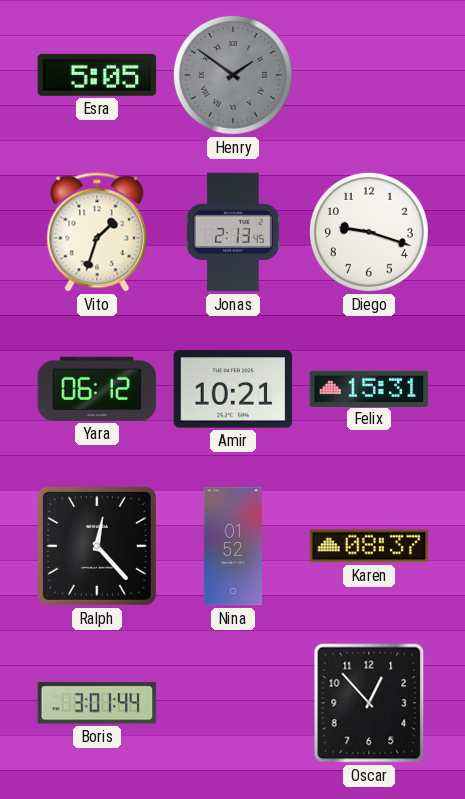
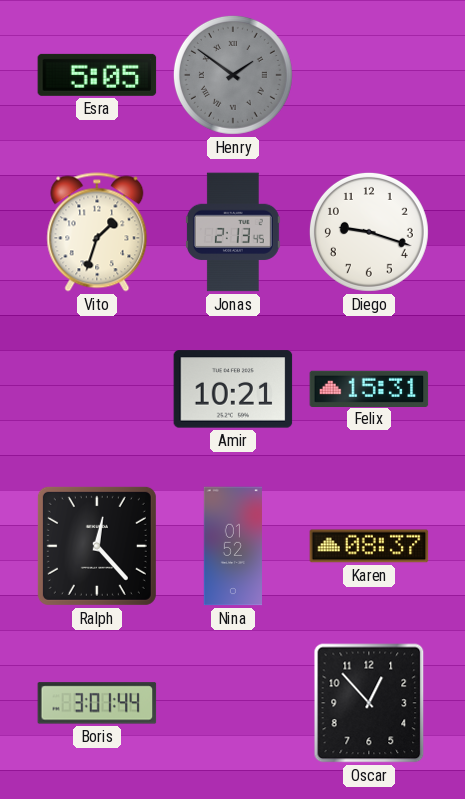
Yara: 06:12 -> none
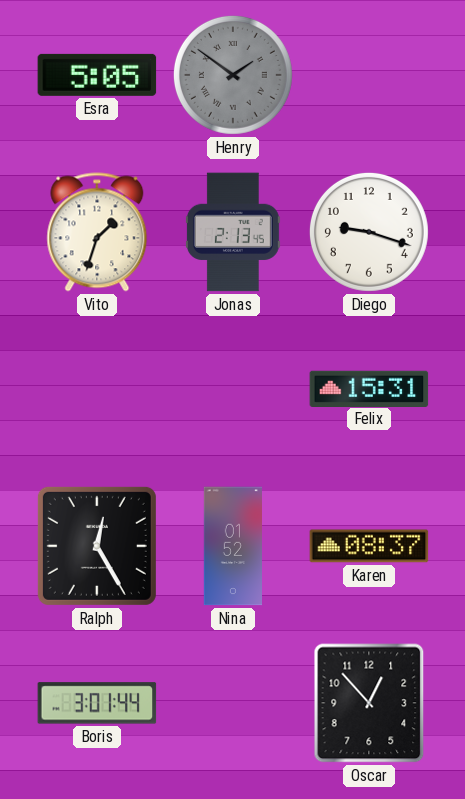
Amir: 10:21 -> none
Ralph: 12:23 -> 12:25
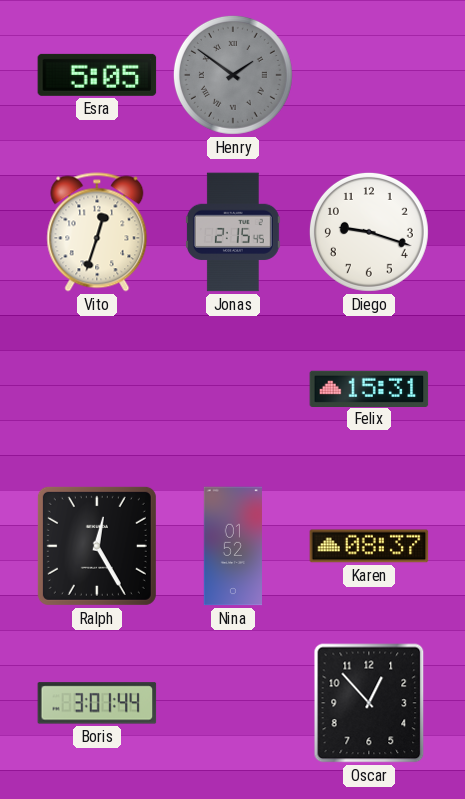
Vito: 1:33 -> 12:33
Jonas: 2:13 -> 2:15
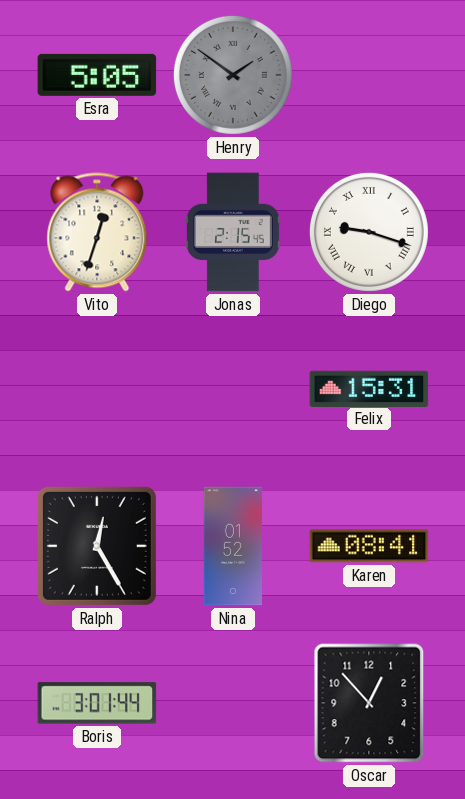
Diego numerals: Arabic -> Roman
Karen: 08:37 -> 08:41
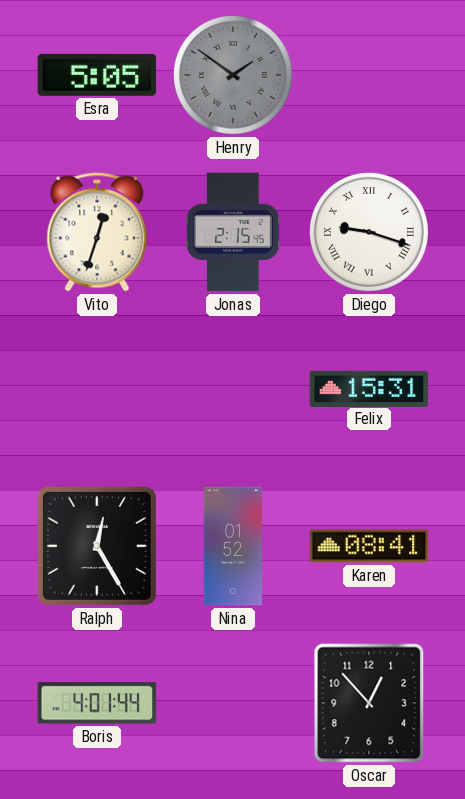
Boris: 3:01 -> 4:01
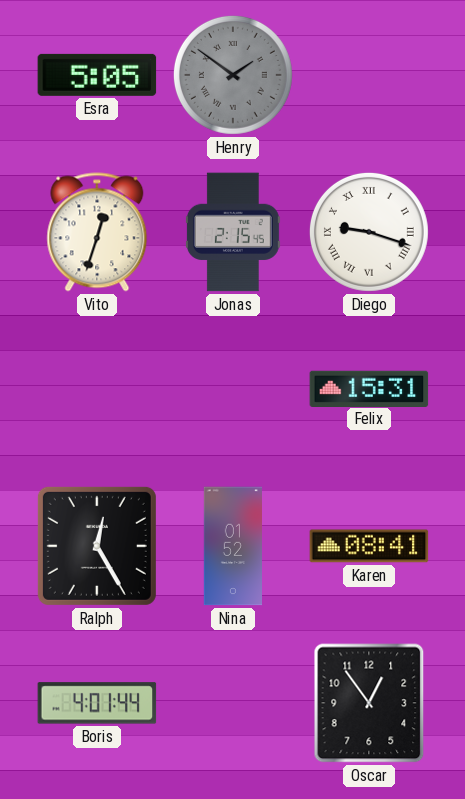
Oscar: 12:53 -> 12:54
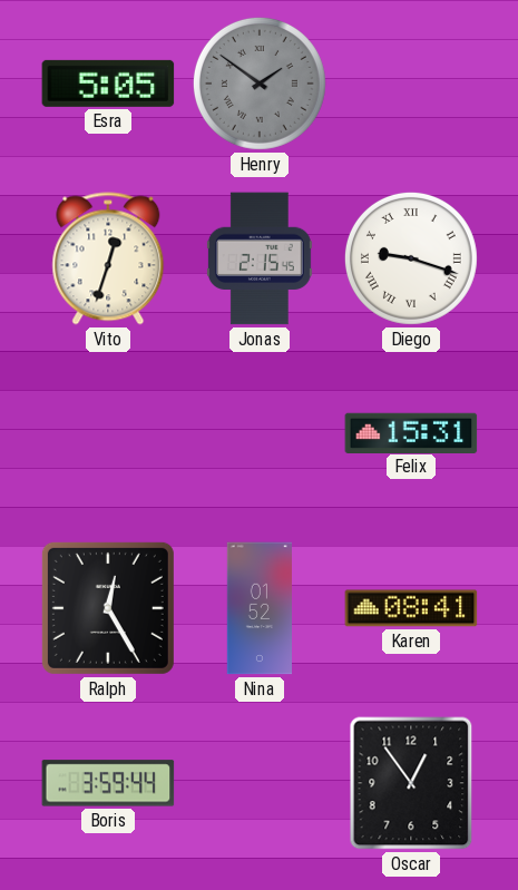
Boris: 4:01 -> 3:59
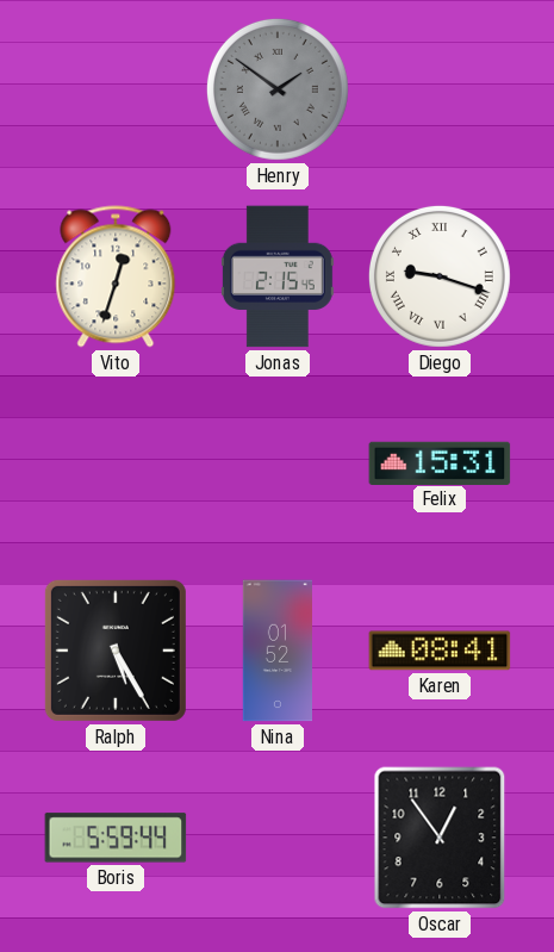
Esra: 5:05 -> none
Ralph: 12:25 -> 5:25
Boris: 3:59 -> 5:59
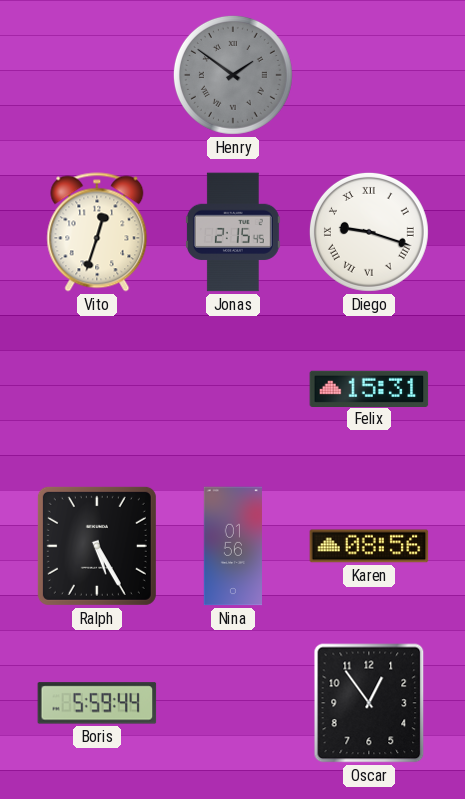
Nina: 01:52 -> 01:56
Karen: 08:41 -> 08:56
